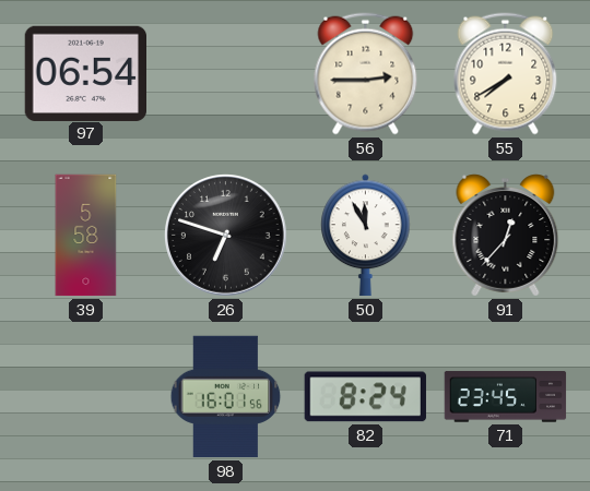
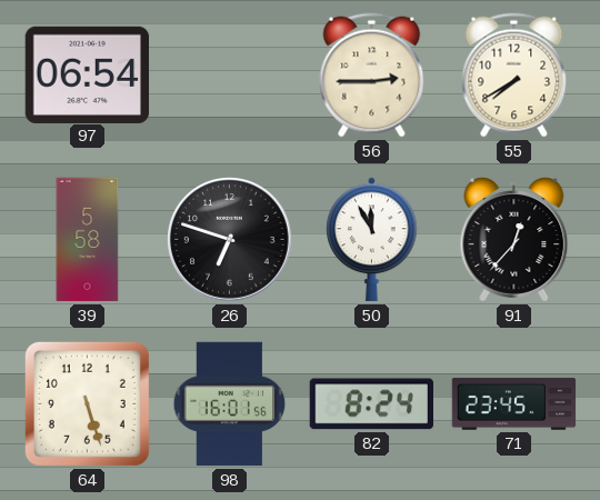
64: none -> 5:27
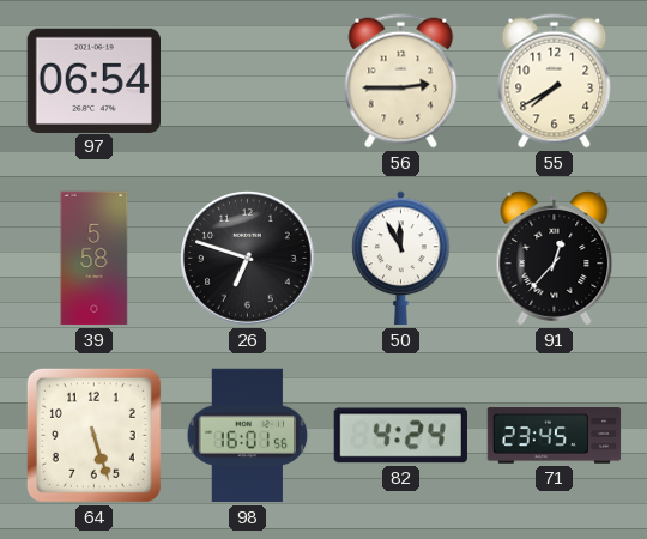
82: 8:24 -> 4:24
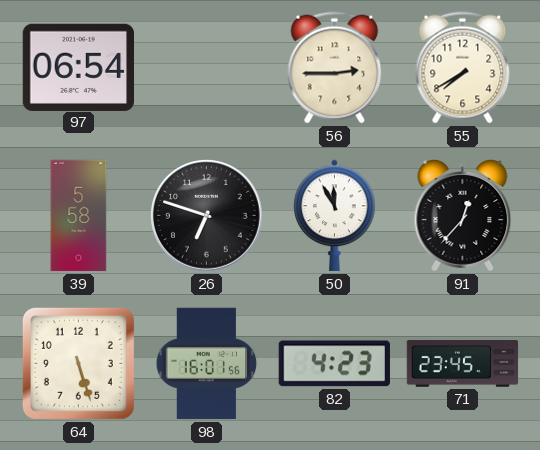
82: 4:24 -> 4:23
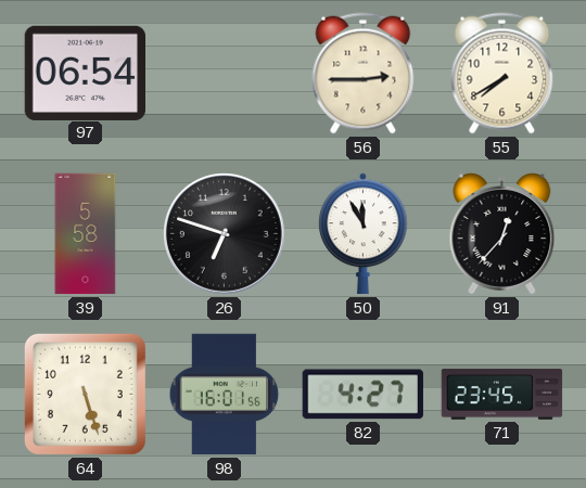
82: 4:23 -> 4:27
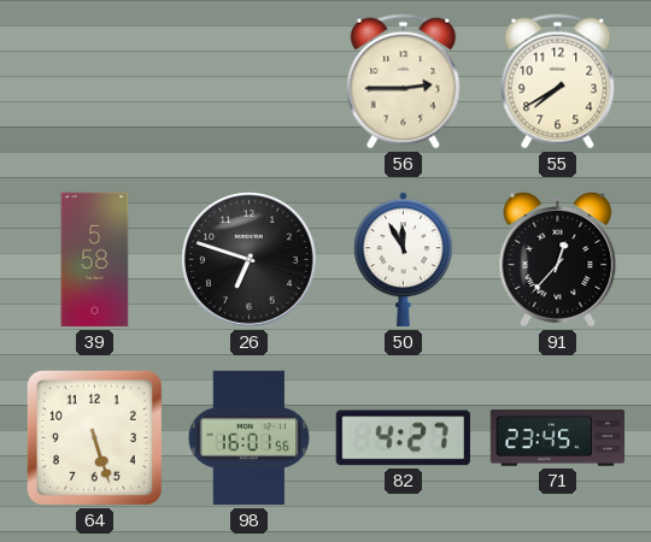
97: 06:54 -> none
